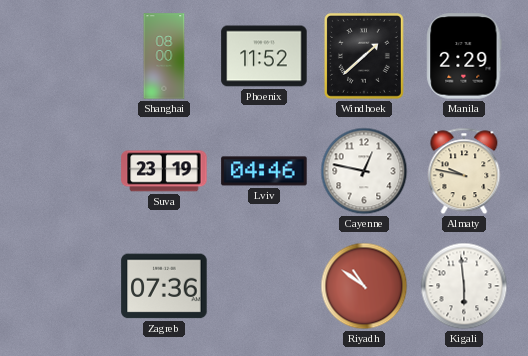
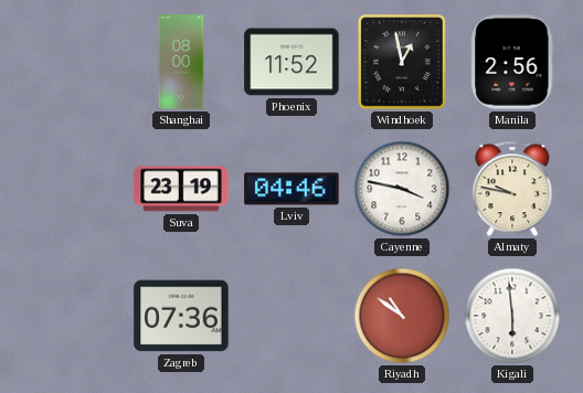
Windhoek: 1:38 -> 12:58
Manila: 2:29 -> 2:56
Cayenne: 12:47 -> 3:47
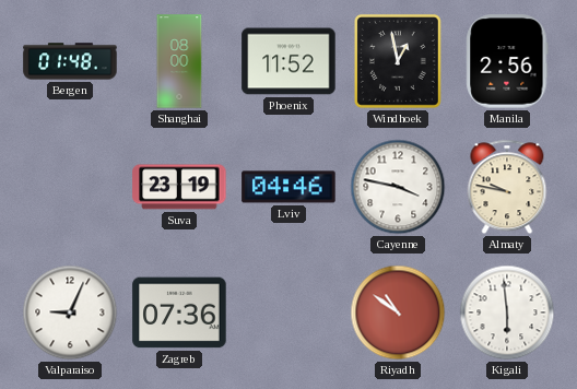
Bergen: none -> 01:48
Valparaiso: none -> 9:04
